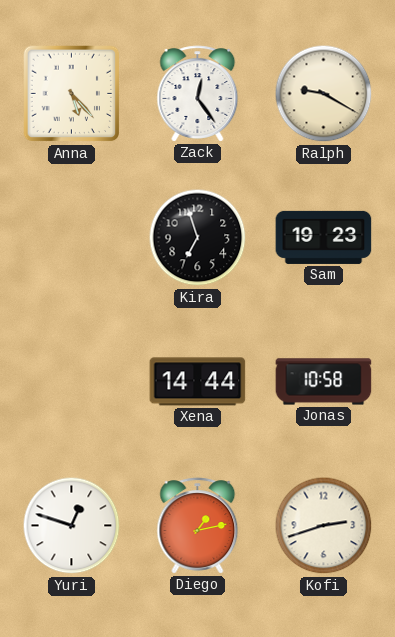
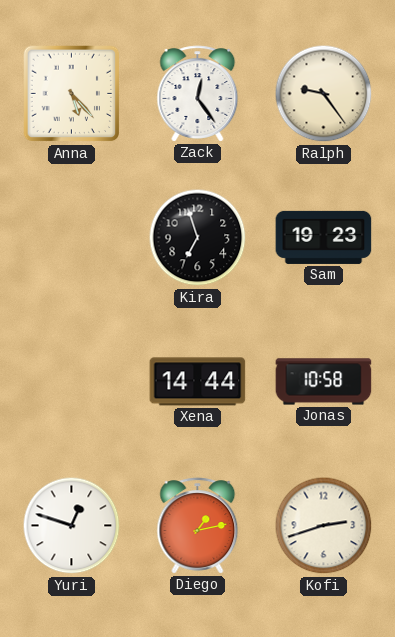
Ralph: 9:20 -> 9:24
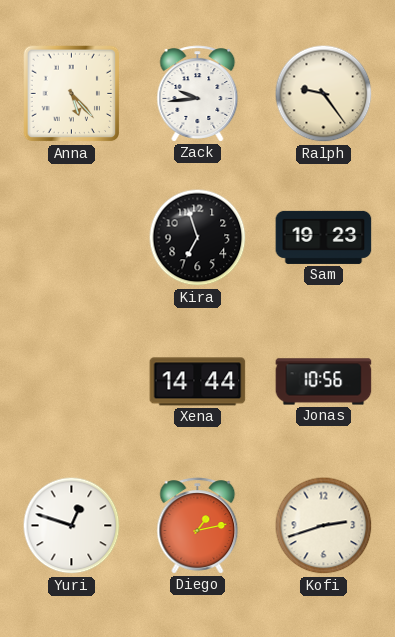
Zack: 12:24 -> 9:44
Jonas: 10:58 -> 10:56
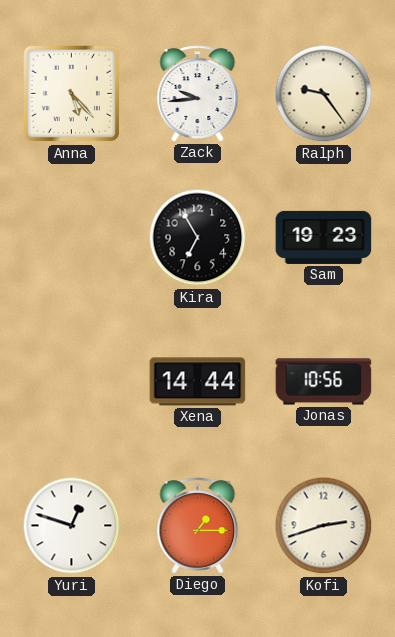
Kira: 6:57 -> 6:55
Diego: 1:13 -> 1:15
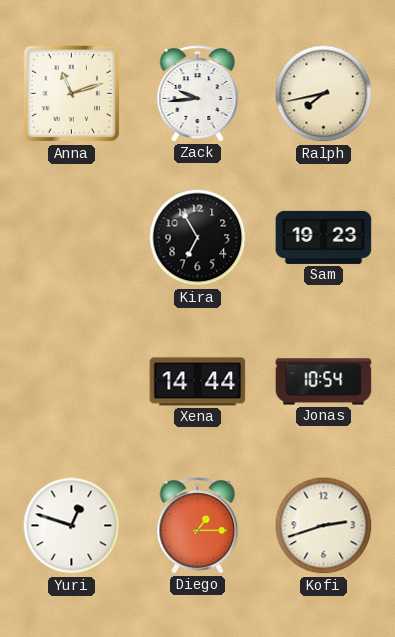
Anna: 5:23 -> 11:12
Ralph: 9:24 -> 7:43
Jonas: 10:56 -> 10:54
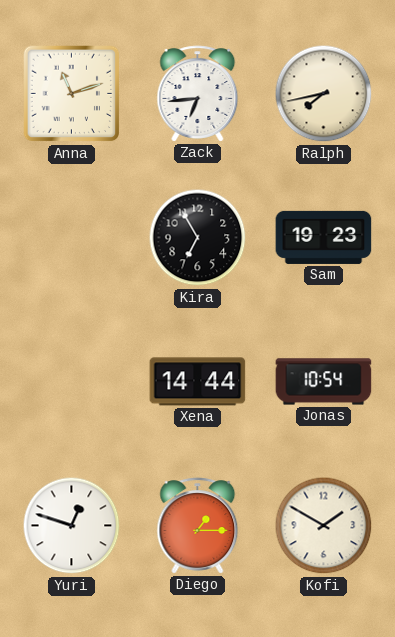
Zack: 9:44 -> 6:44
Kofi: 2:42 -> 1:50
